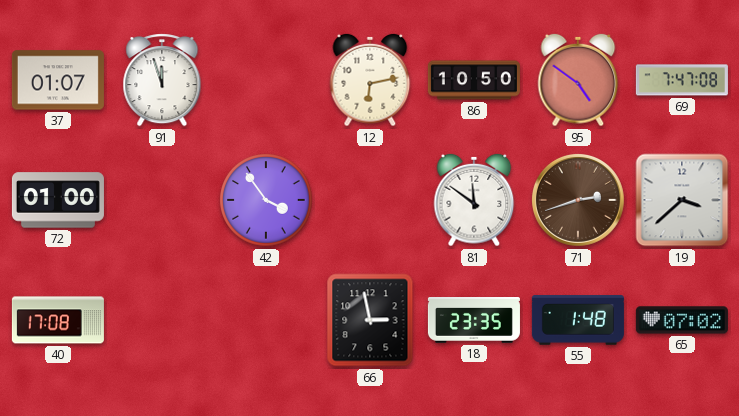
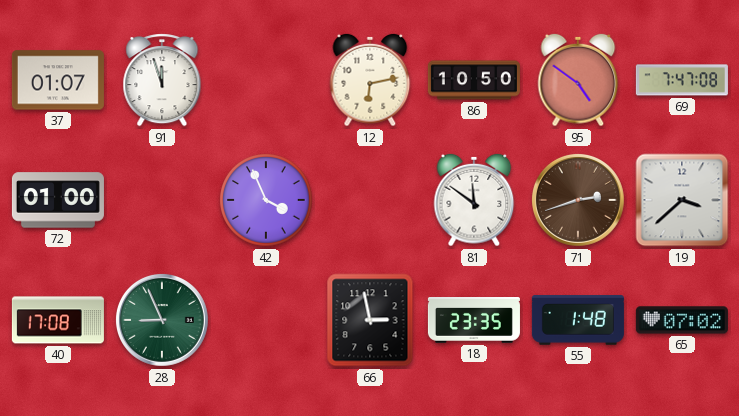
42: 3:54 -> 3:56
28: none -> 8:56
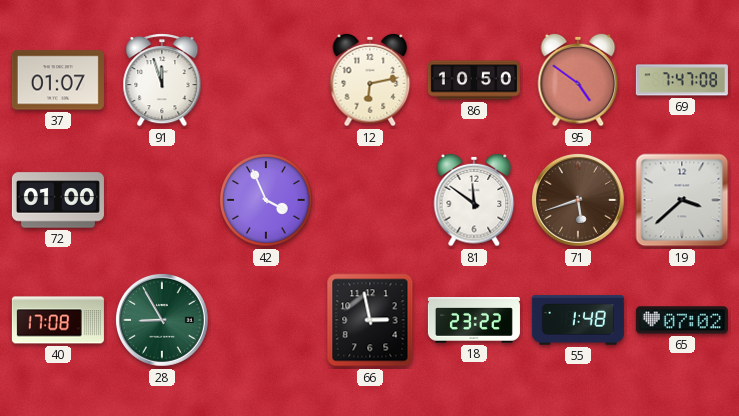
71: 2:42 -> 5:42
28: 8:56 -> 8:55
18: 23:35 -> 23:22
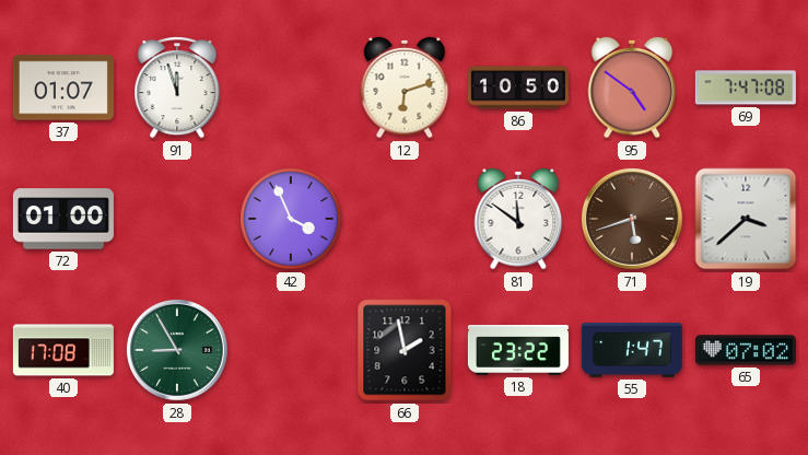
12: 6:13 -> 6:12
66: 2:58 -> 1:58
55: 1:48 -> 1:47
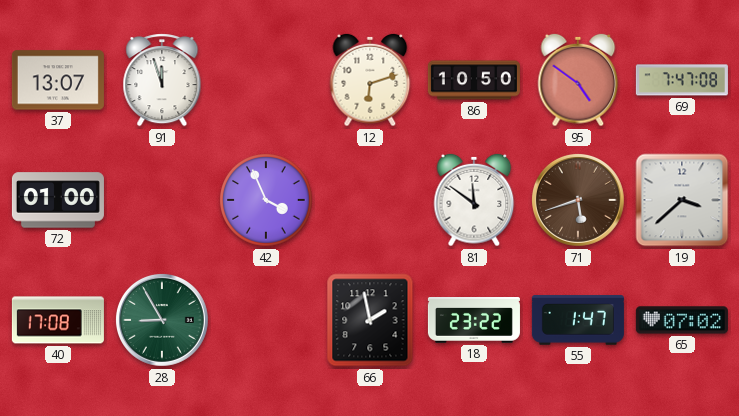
37: 01:07 -> 13:07
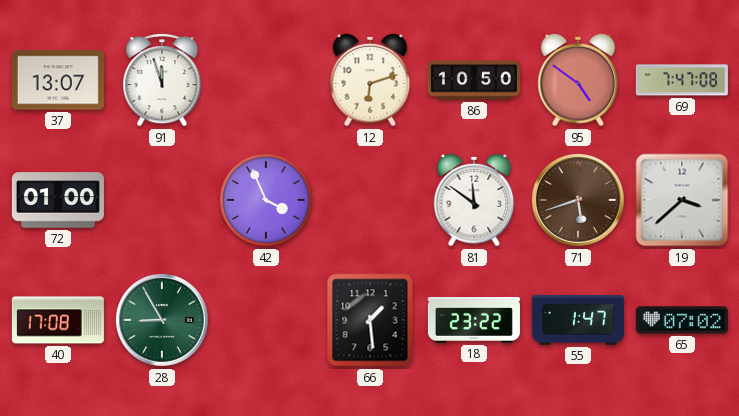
66: 1:58 -> 1:29
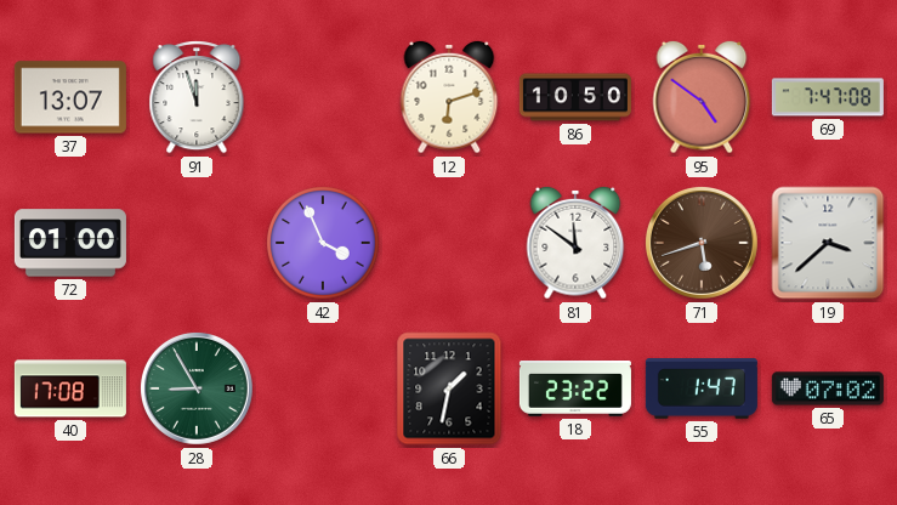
66: 1:29 -> 1:32
